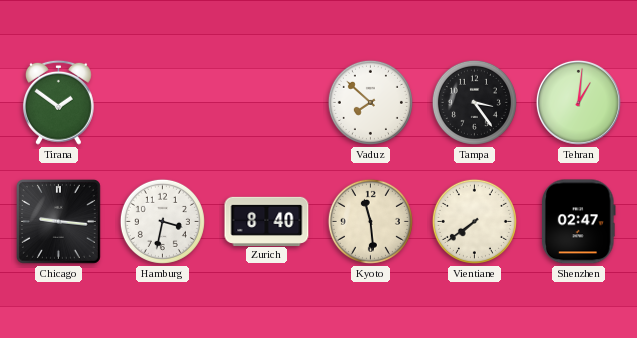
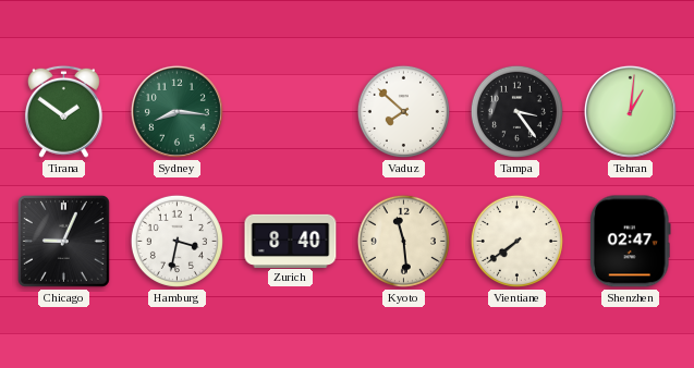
Sydney: none -> 8:16
Chicago: 9:16 -> 9:04
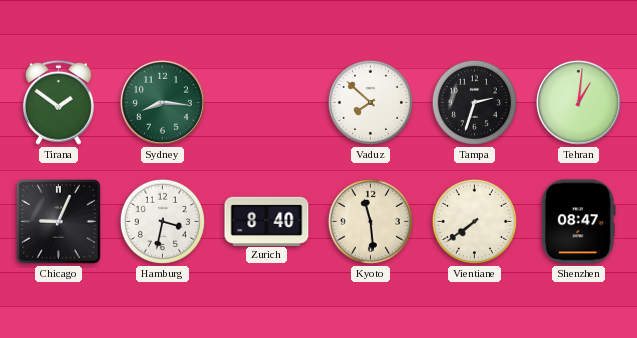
Tampa: 3:24 -> 2:33
Shenzhen: 02:47 -> 08:47
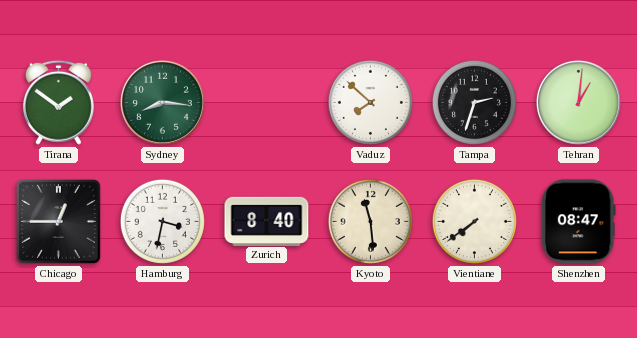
Chicago: 9:04 -> 12:45
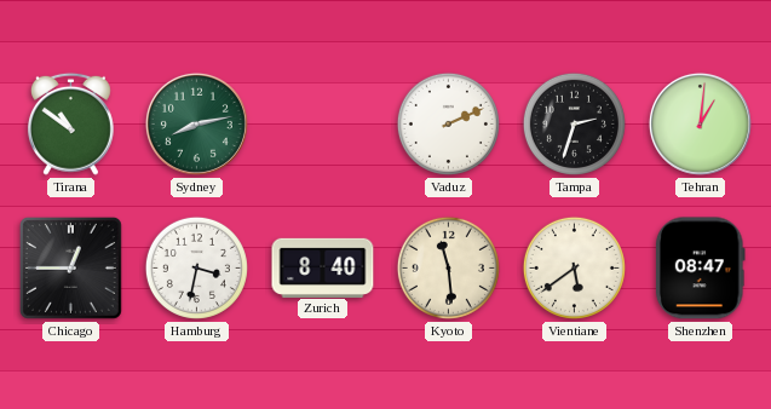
Tirana: 1:51 -> 10:51
Sydney: 8:16 -> 8:13
Vaduz: 7:52 -> 2:11
Vientiane: 7:39 -> 5:39
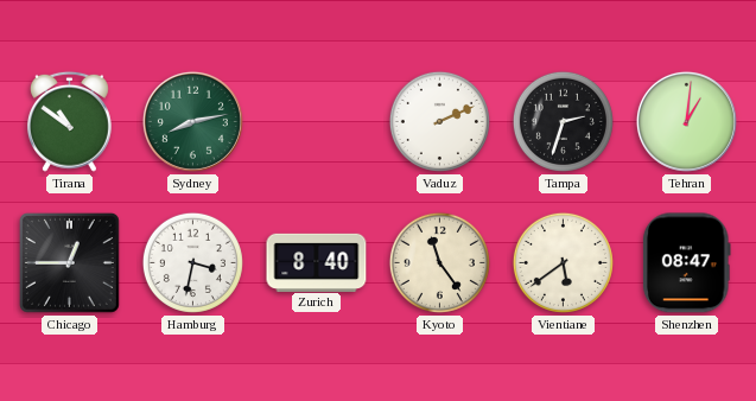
Kyoto: 11:29 -> 11:24
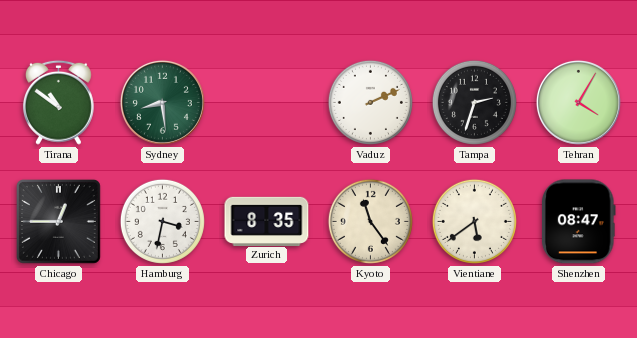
Sydney: 8:13 -> 8:29
Tehran: 1:01 -> 4:05
Zurich: 8:40 -> 8:35
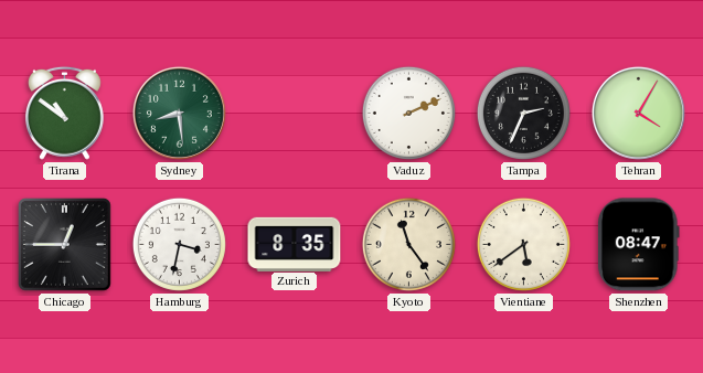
Tampa: 2:33 -> 2:34
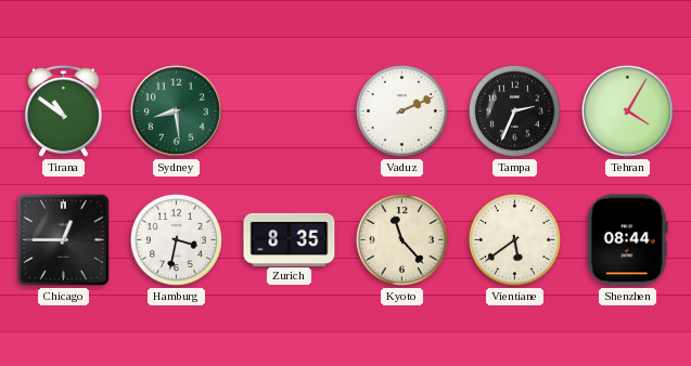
Kyoto: 11:24 -> 11:23
Shenzhen: 08:47 -> 08:44
